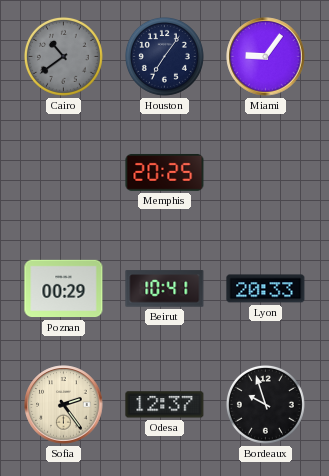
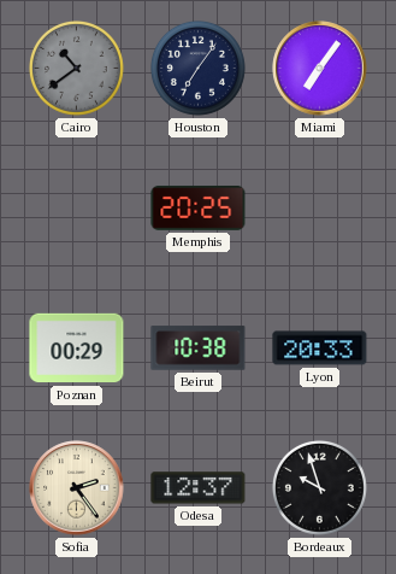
Miami: 9:06 -> 7:06
Beirut: 10:41 -> 10:38
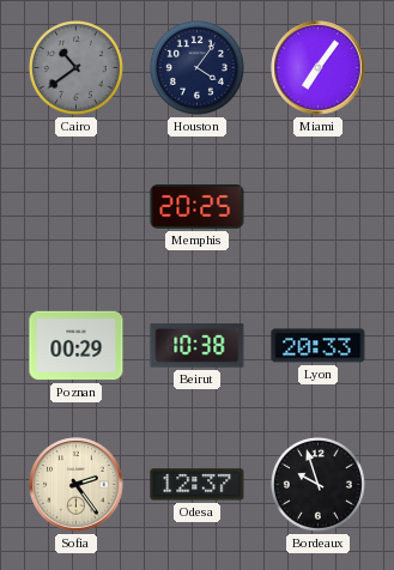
Houston: 7:06 -> 4:06
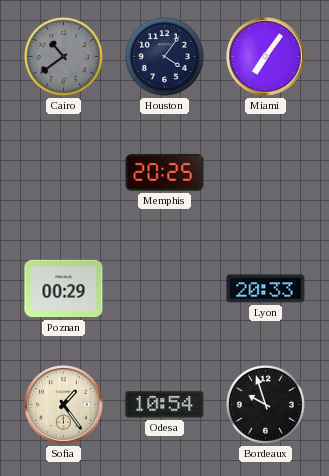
Beirut: 10:38 -> none
Sofia: 2:24 -> 1:24
Odesa: 12:37 -> 10:54
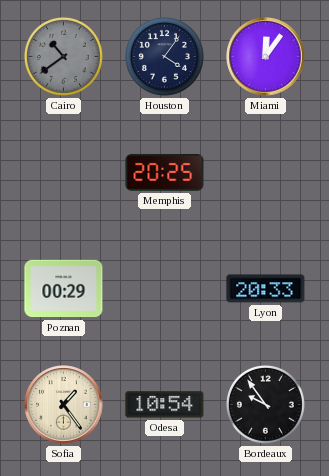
Miami: 7:06 -> 12:06
Bordeaux: 9:57 -> 9:54
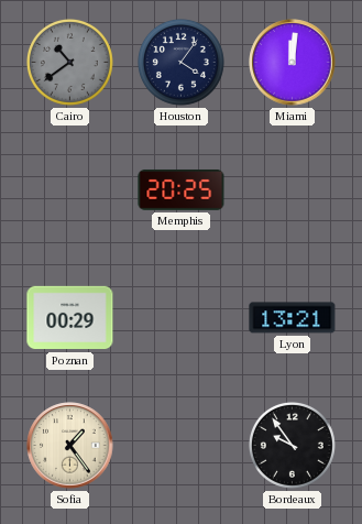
Miami: 12:06 -> 12:01
Lyon: 20:33 -> 13:21
Odesa: 10:54 -> none
